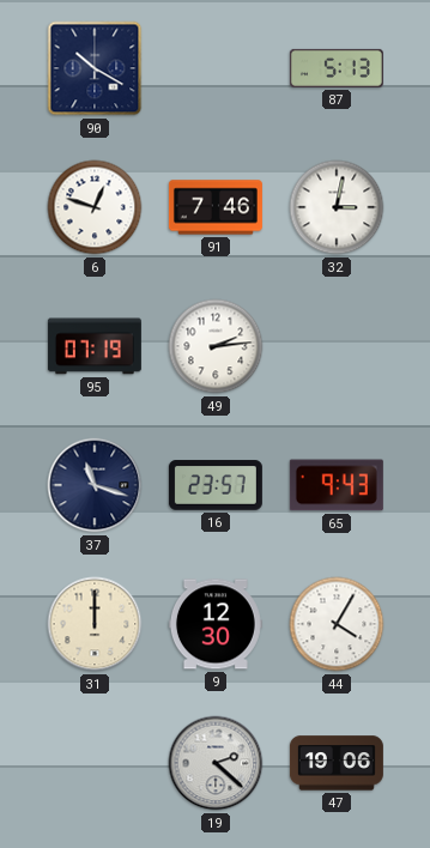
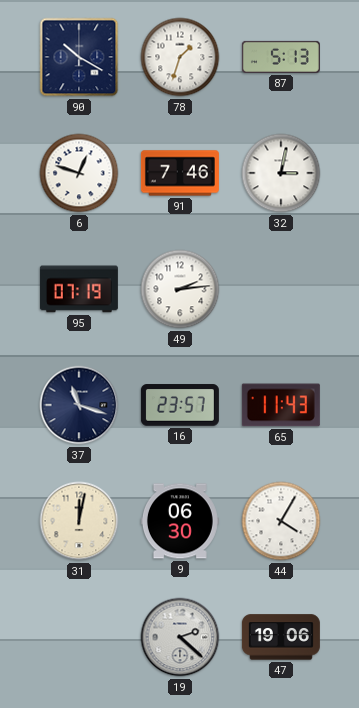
78: none -> 1:33
65: 9:43 -> 11:43
31: 12:00 -> 12:02
9: 12:30 -> 06:30
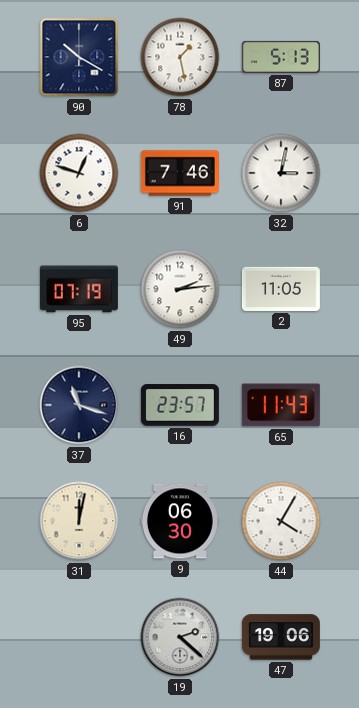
78: 1:33 -> 1:28
2: none -> 11:05
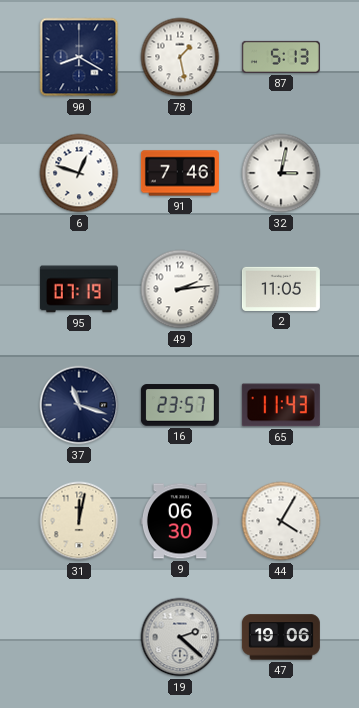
90: 10:20 -> 8:20
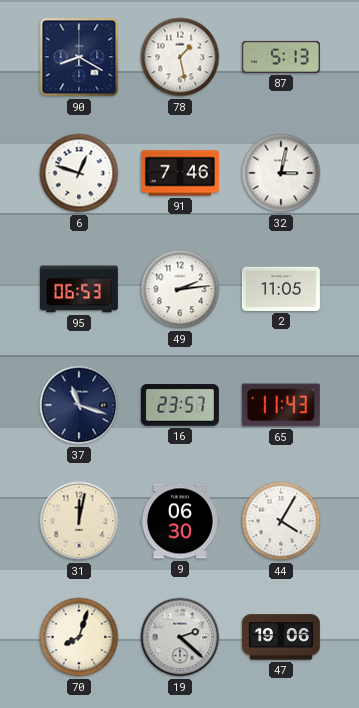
95: 07:19 -> 06:53
70: none -> 8:03
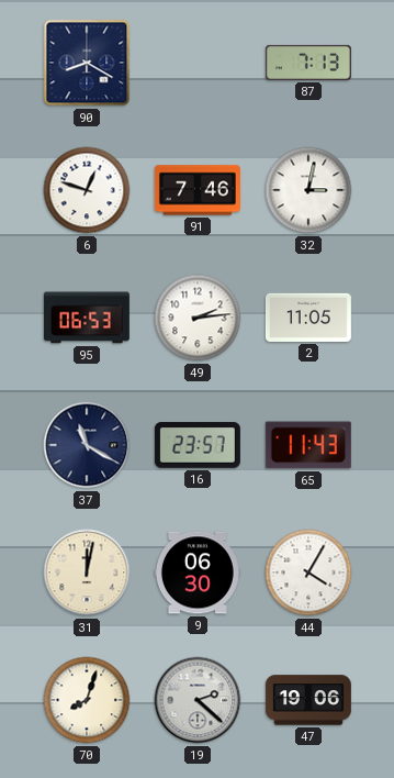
78: 1:28 -> none
87: 5:13 -> 7:13
37: 11:18 -> 11:20
